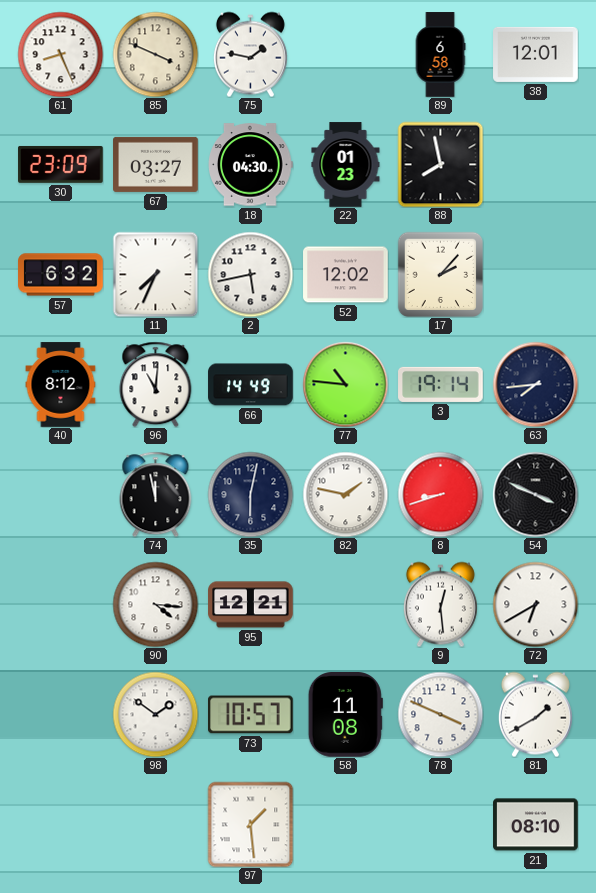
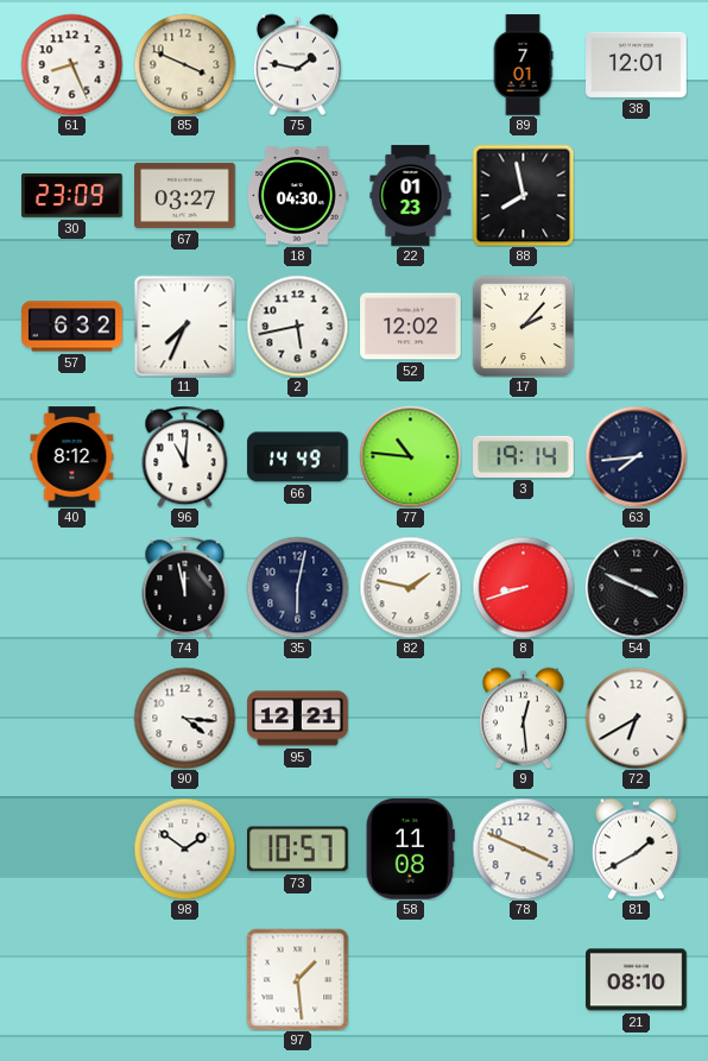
89: 6:58 -> 7:01
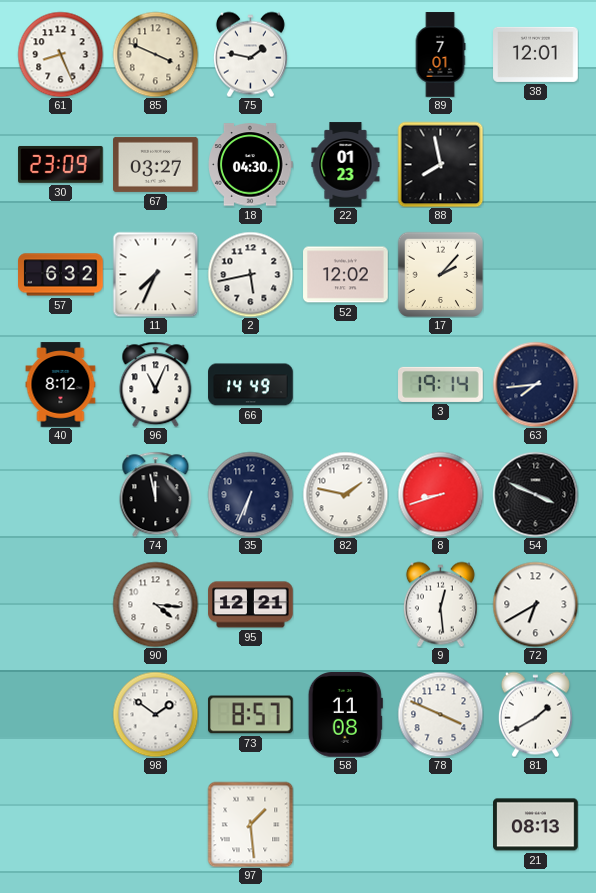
96: 11:01 -> 11:04
77: 10:46 -> none
35: 6:02 -> 6:34
73: 10:57 -> 8:57
21: 08:10 -> 08:13
